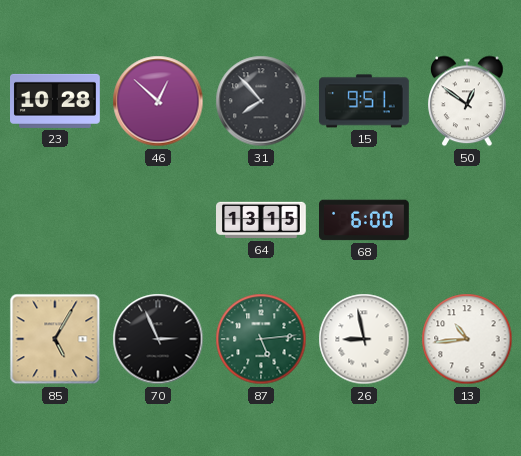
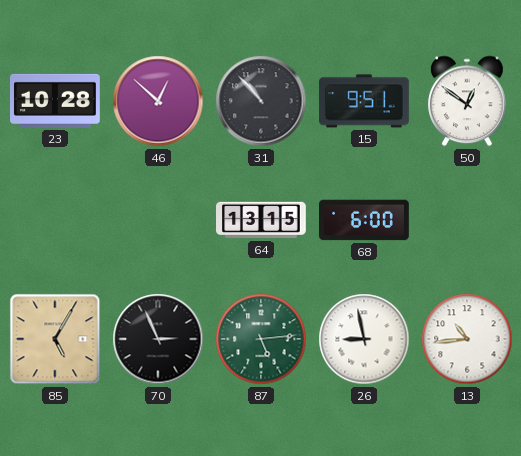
31: 7:53 -> 10:53
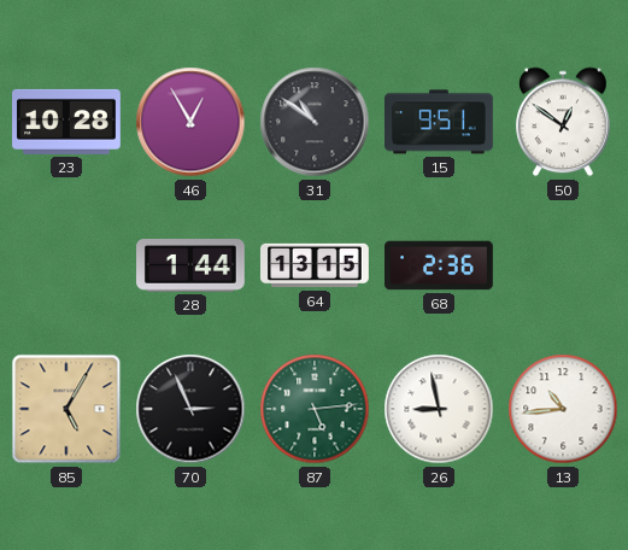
46: 12:52 -> 12:55
31: 10:53 -> 10:51
28: none -> 1:44
68: 6:00 -> 2:36
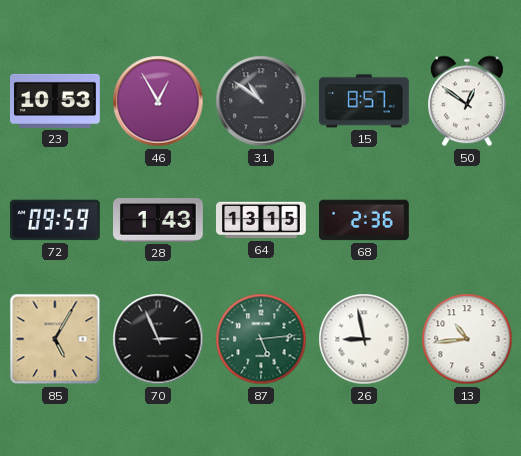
23: 10:28 -> 10:53
15: 9:51 -> 8:57
72: none -> 09:59
28: 1:44 -> 1:43
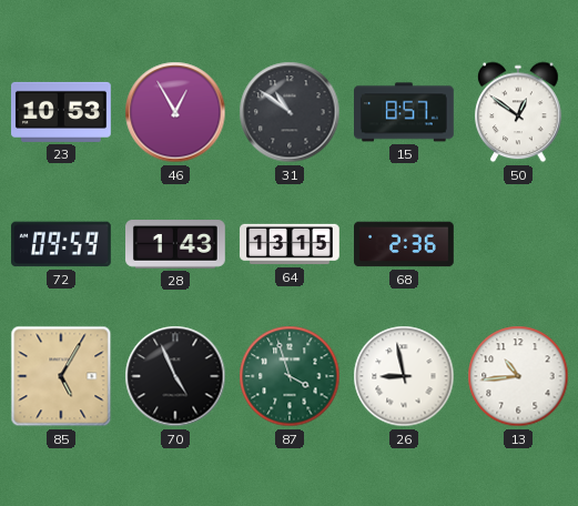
70: 2:56 -> 4:56
87: 5:14 -> 3:57
